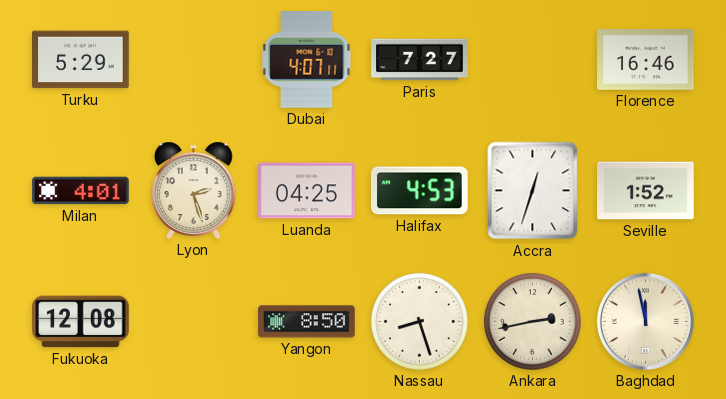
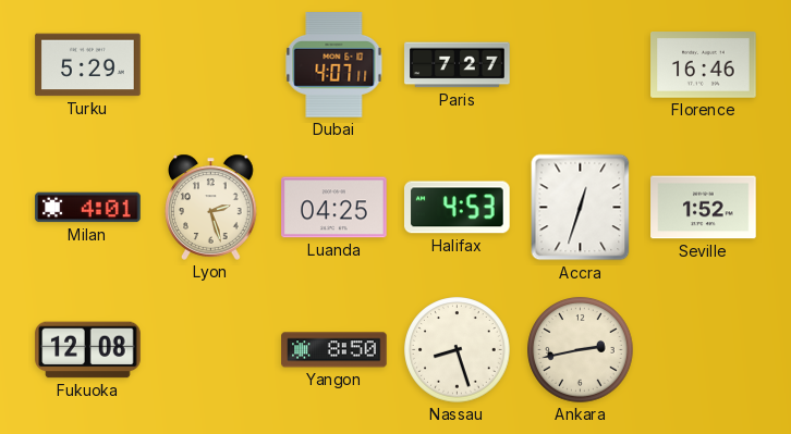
Baghdad: 11:58 -> none
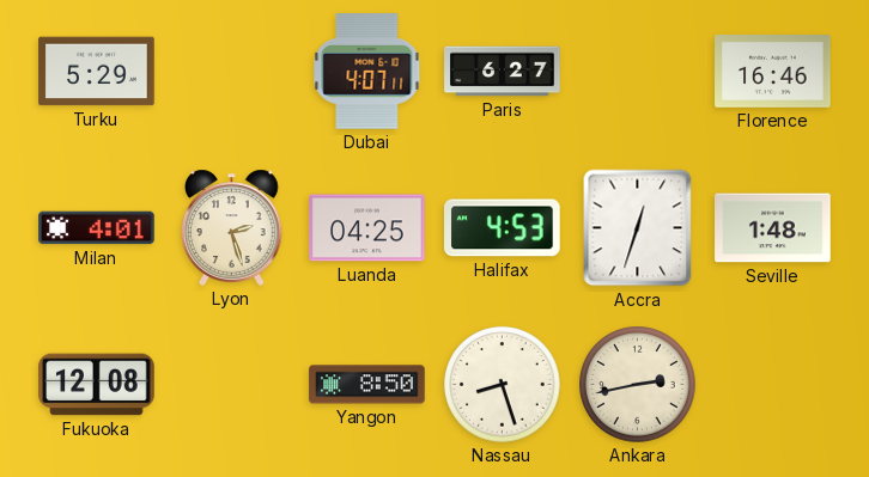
Paris: 7:27 -> 6:27
Seville: 1:52 -> 1:48
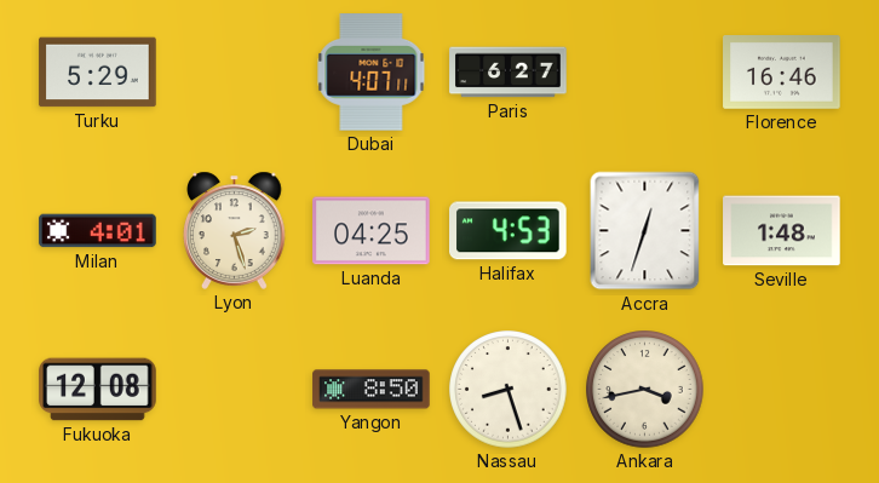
Ankara: 2:43 -> 3:43
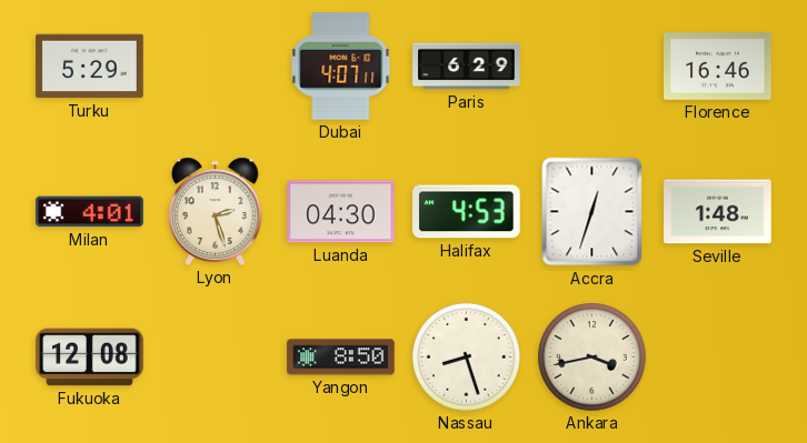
Paris: 6:27 -> 6:29
Luanda: 04:25 -> 04:30
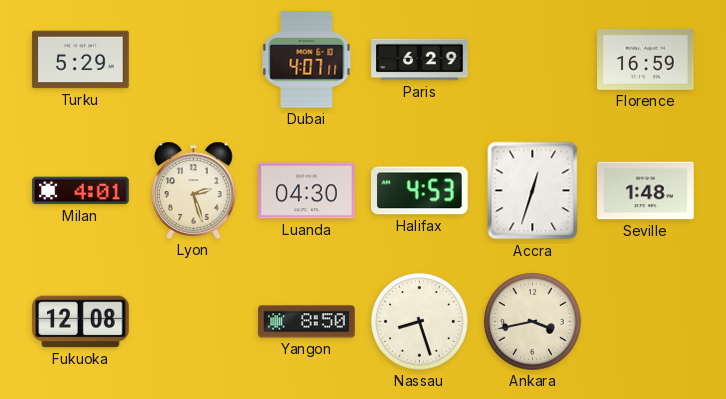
Florence: 16:46 -> 16:59
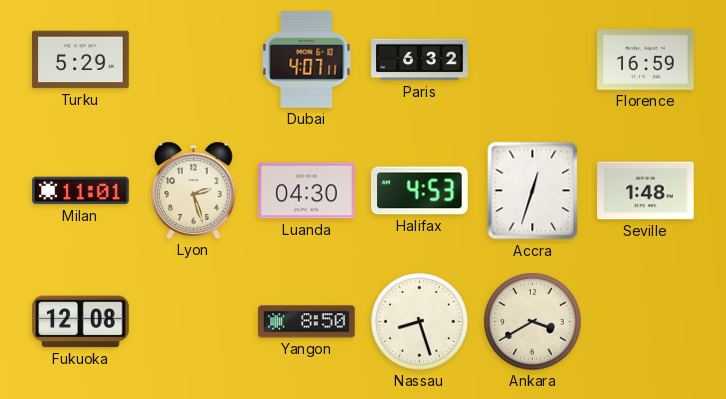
Paris: 6:29 -> 6:32
Milan: 4:01 -> 11:01
Ankara: 3:43 -> 3:40
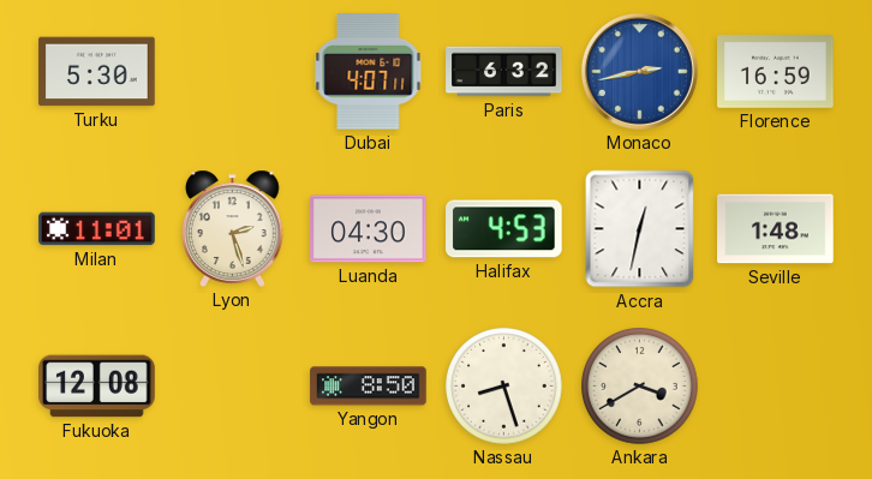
Turku: 5:29 -> 5:30
Monaco: none -> 2:43
Accra: 12:33 -> 12:32
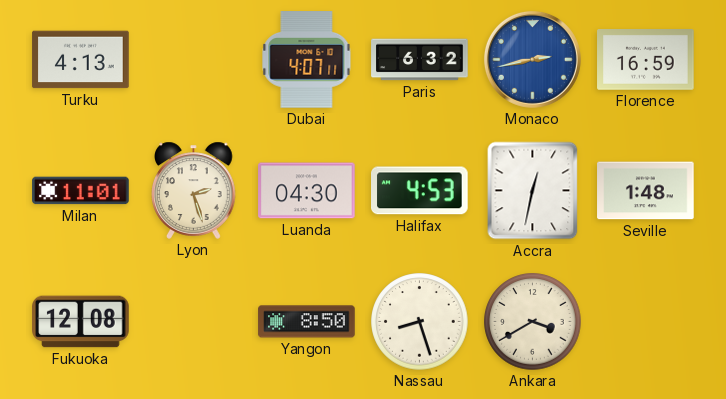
Turku: 5:30 -> 4:13
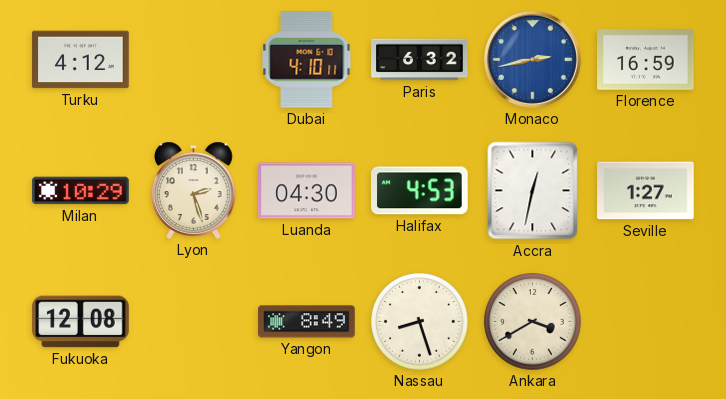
Turku: 4:13 -> 4:12
Dubai: 4:07 -> 4:10
Milan: 11:01 -> 10:29
Seville: 1:48 -> 1:27
Yangon: 8:50 -> 8:49
